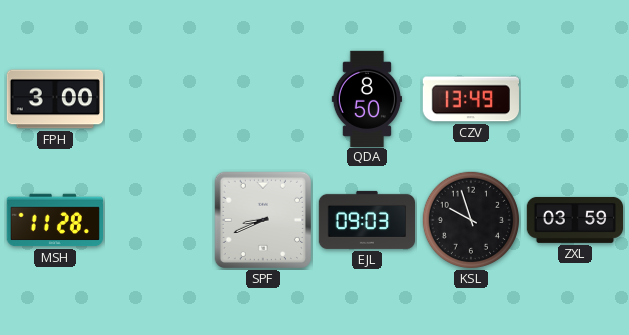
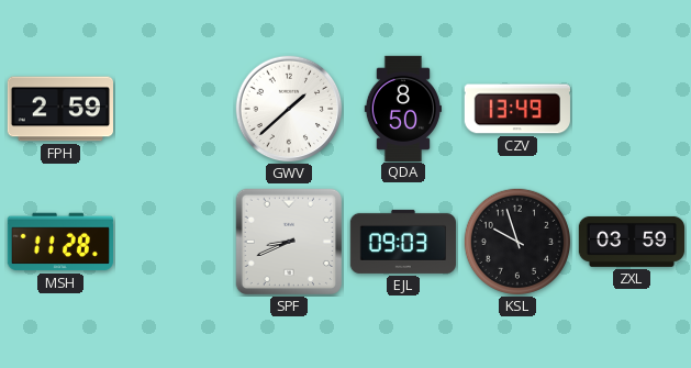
FPH: 3:00 -> 2:59
GWV: none -> 1:38
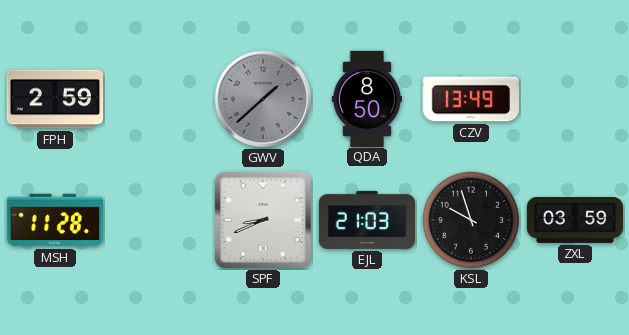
GWV dial: white -> grey
EJL: 09:03 -> 21:03
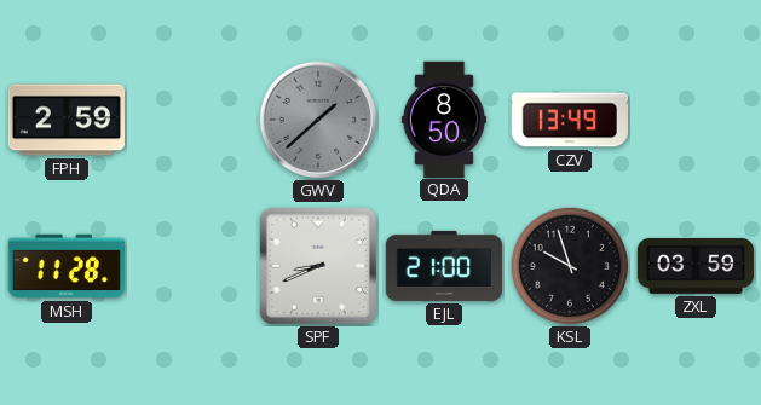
EJL: 21:03 -> 21:00
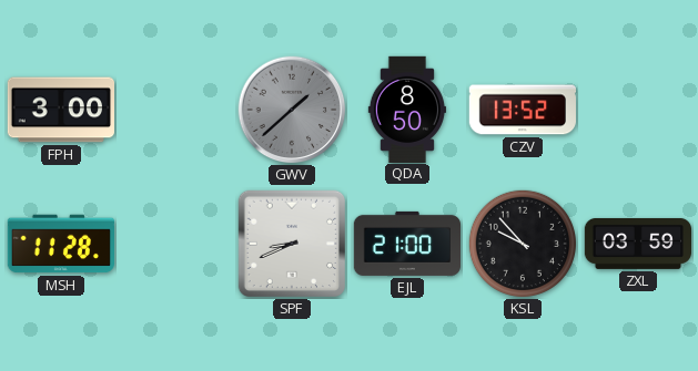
FPH: 2:59 -> 3:00
CZV: 13:49 -> 13:52
KSL: 9:57 -> 9:53
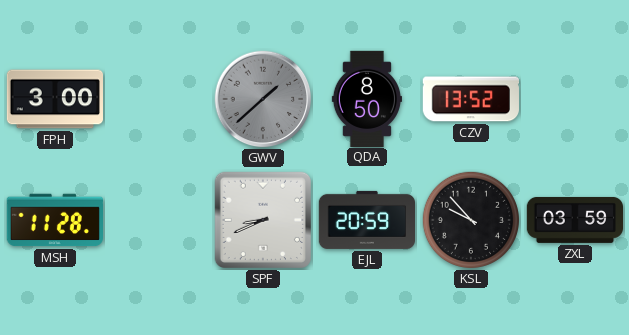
EJL: 21:00 -> 20:59
